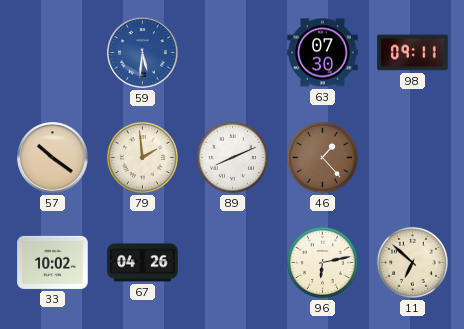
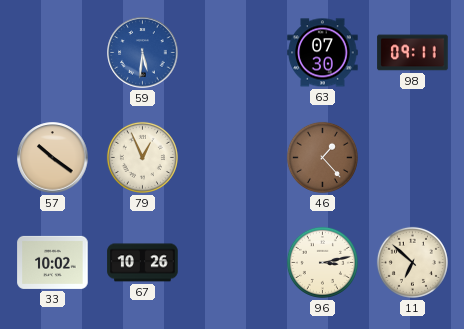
79: 1:59 -> 12:56
89: 8:11 -> none
67: 04:26 -> 10:26
96: 6:13 -> 3:13
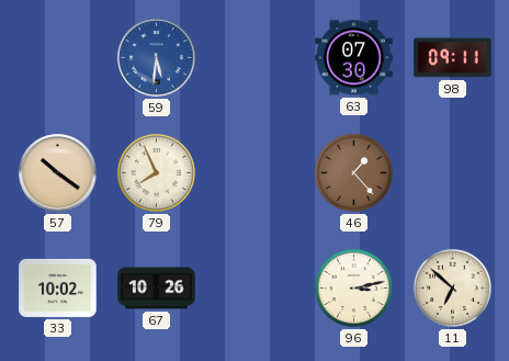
79: 12:56 -> 7:56
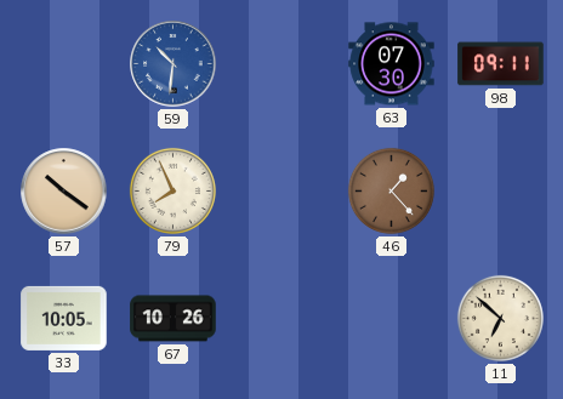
59: 5:31 -> 10:31
33: 10:02 -> 10:05
96: 3:13 -> none
